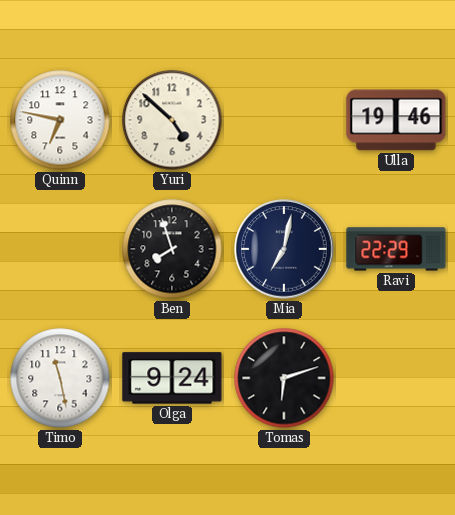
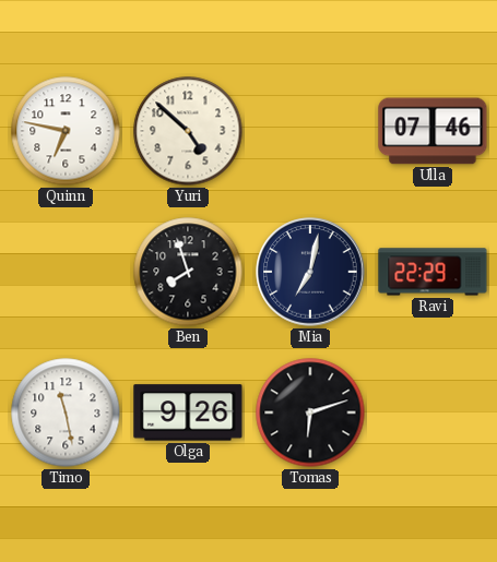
Ulla: 19:46 -> 07:46
Olga: 9:24 -> 9:26
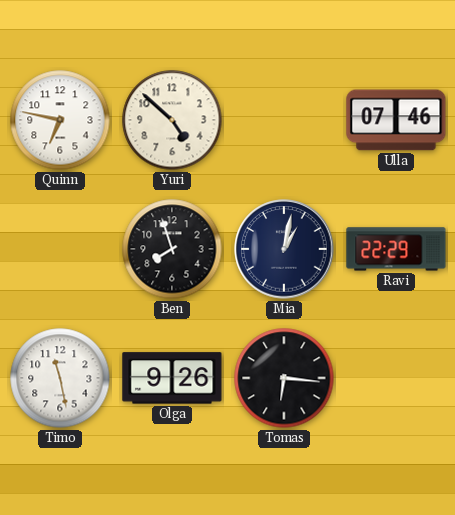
Mia: 7:02 -> 1:02
Tomas: 6:12 -> 6:16
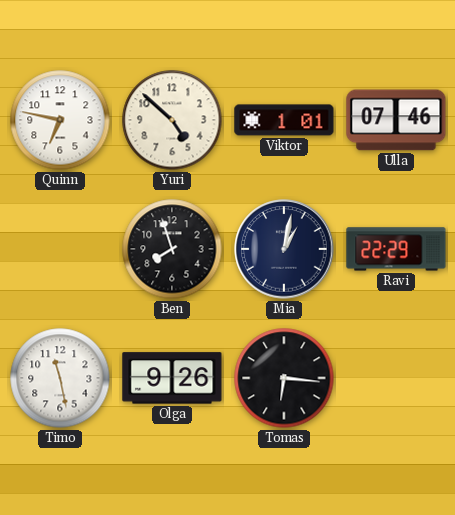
Viktor: none -> 1:01
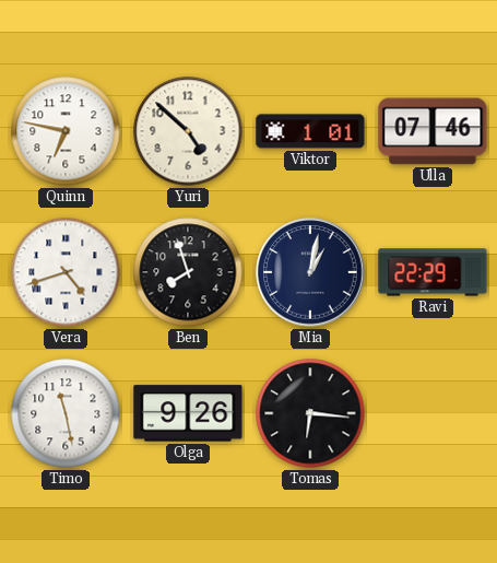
Vera: none -> 4:42
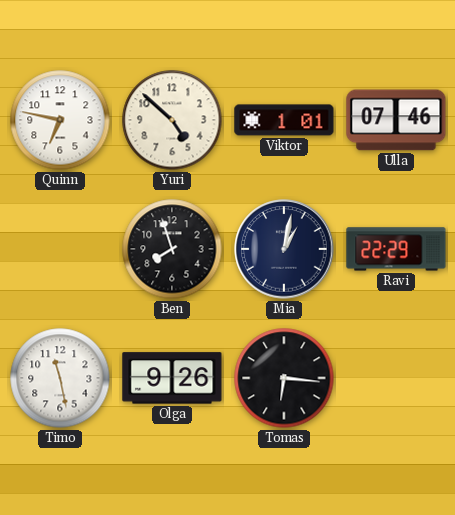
Vera: 4:42 -> none
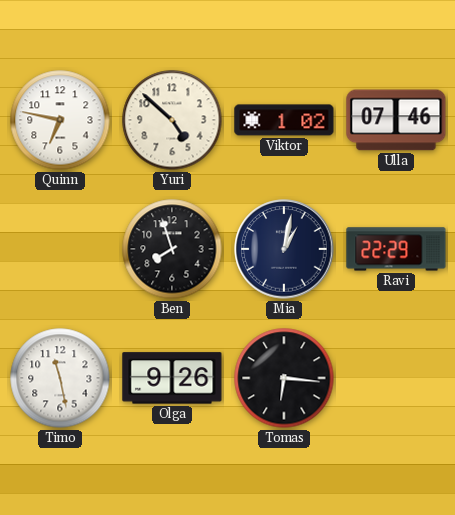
Viktor: 1:01 -> 1:02
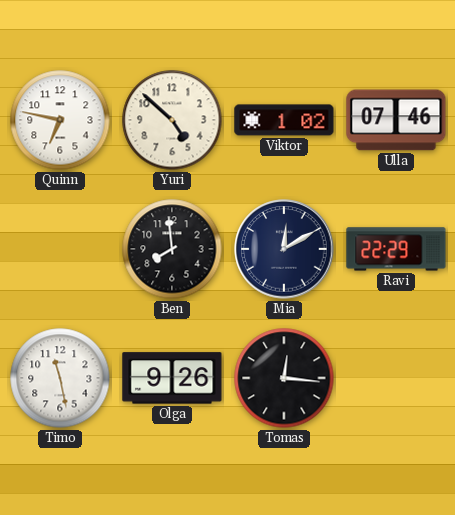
Ben: 7:57 -> 7:59
Mia: 1:02 -> 12:10
Tomas: 6:16 -> 12:16
